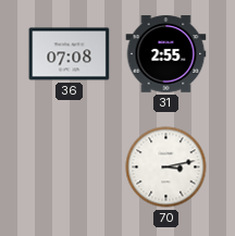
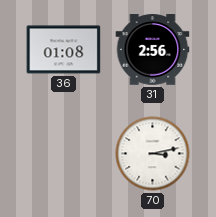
36: 07:08 -> 01:08
31: 2:55 -> 2:56
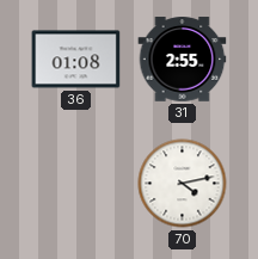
31: 2:56 -> 2:55
70: 3:13 -> 4:13
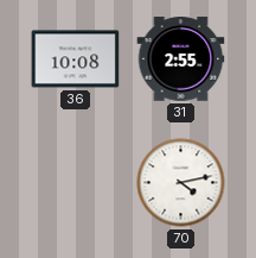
36: 01:08 -> 10:08
